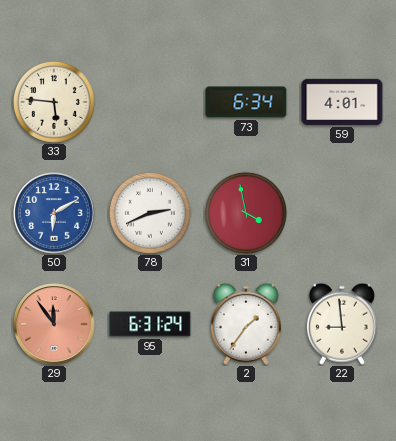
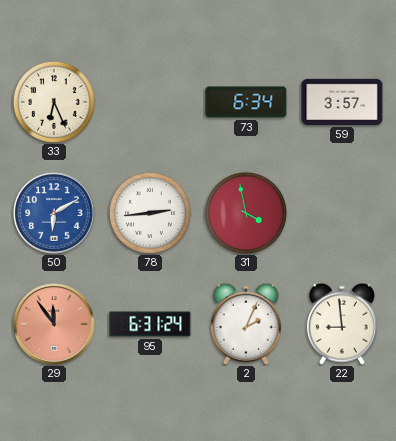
33: 5:46 -> 6:26
59: 4:01 -> 3:57
78: 2:41 -> 2:44
2: 1:36 -> 2:04
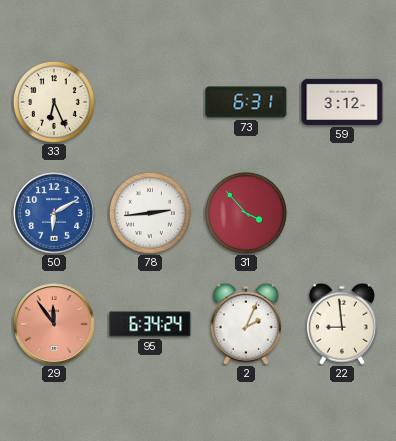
73: 6:34 -> 6:31
59: 3:57 -> 3:12
31: 3:58 -> 3:53
95: 6:31 -> 6:34
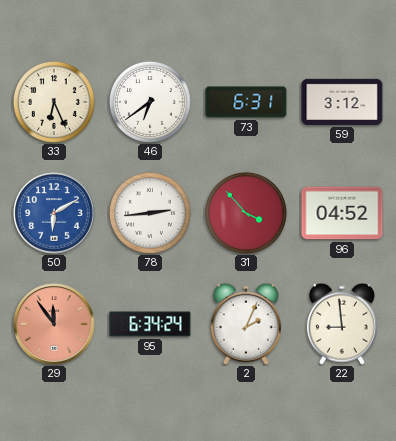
46: none -> 6:39
96: none -> 04:52
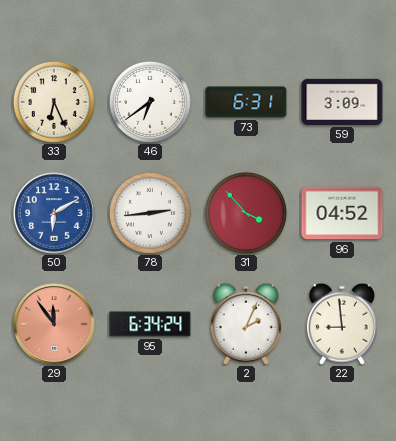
59: 3:12 -> 3:09
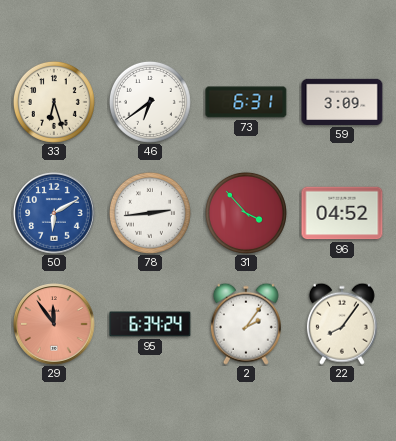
33: 6:26 -> 6:27
2: 2:04 -> 2:06
22: 8:59 -> 8:06
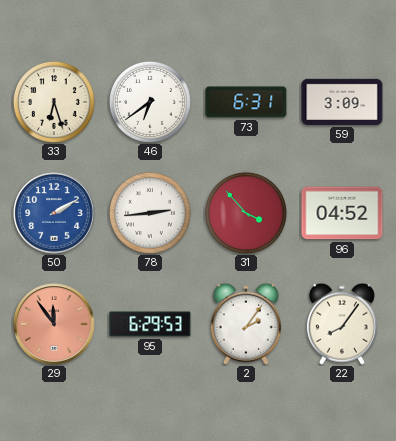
50: 6:10 -> 2:10
95: 6:34 -> 6:29
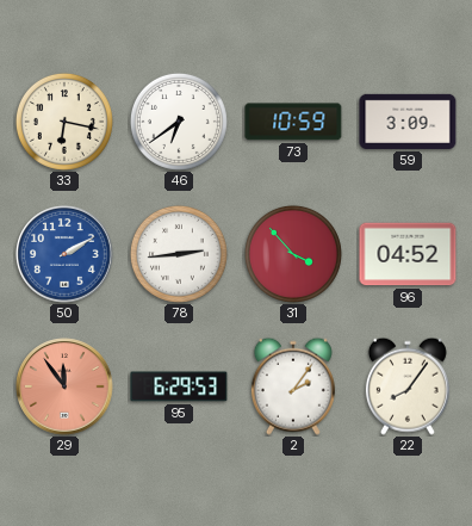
33: 6:27 -> 6:17
73: 6:31 -> 10:59
